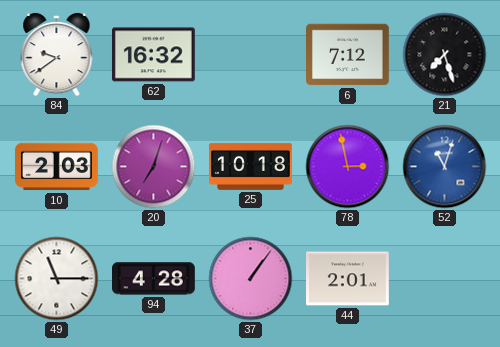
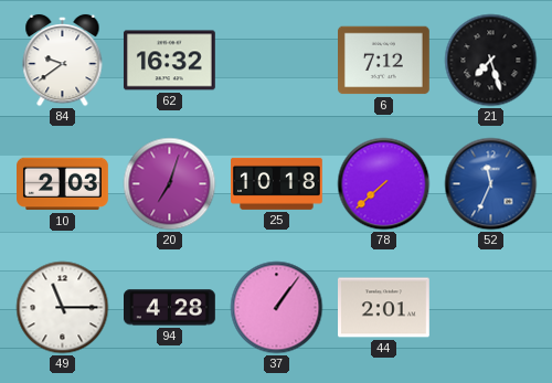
78: 2:58 -> 7:38
52: 11:03 -> 11:34
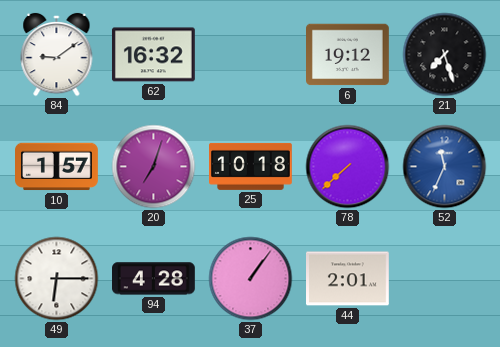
84: 9:39 -> 9:09
6: 7:12 -> 19:12
10: 2:03 -> 1:57
49: 11:15 -> 6:15
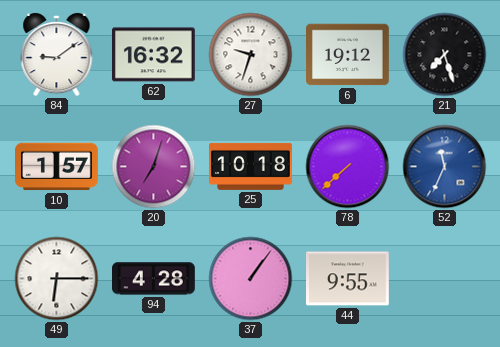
27: none -> 9:33
44: 2:01 -> 9:55
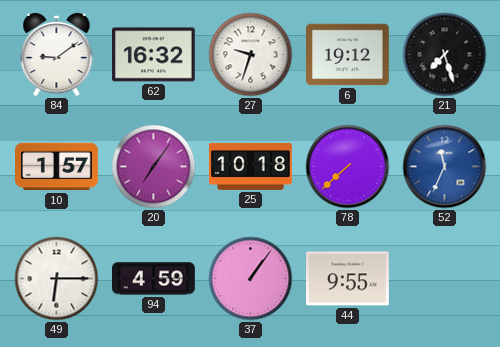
20: 7:03 -> 7:06
94: 4:28 -> 4:59
